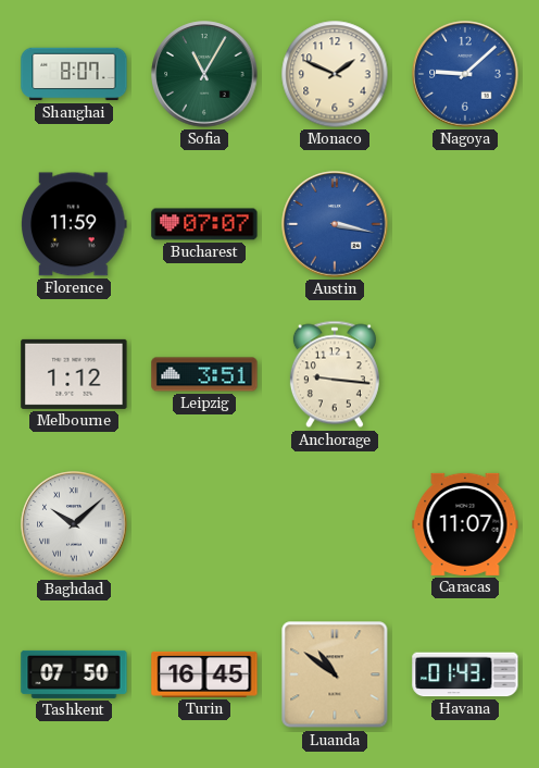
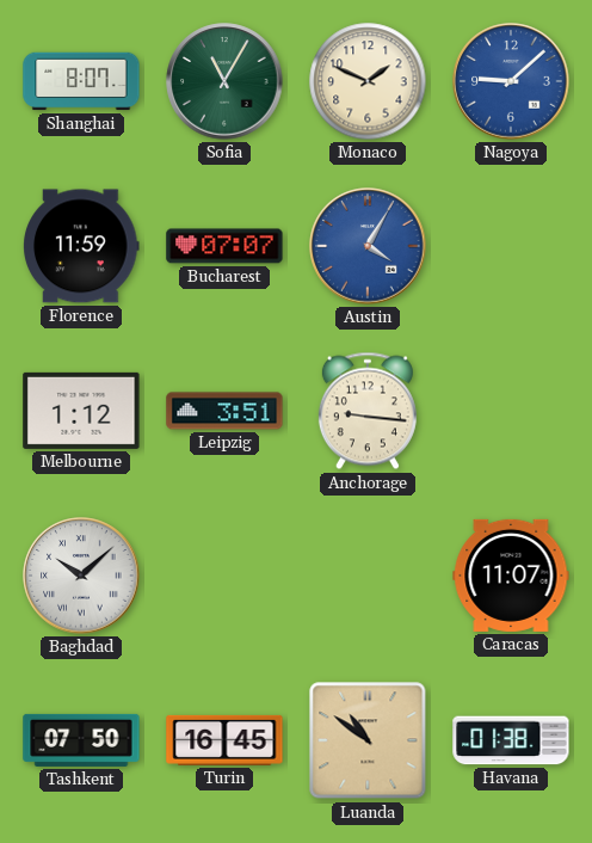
Austin: 3:17 -> 4:05
Havana: 01:43 -> 01:38
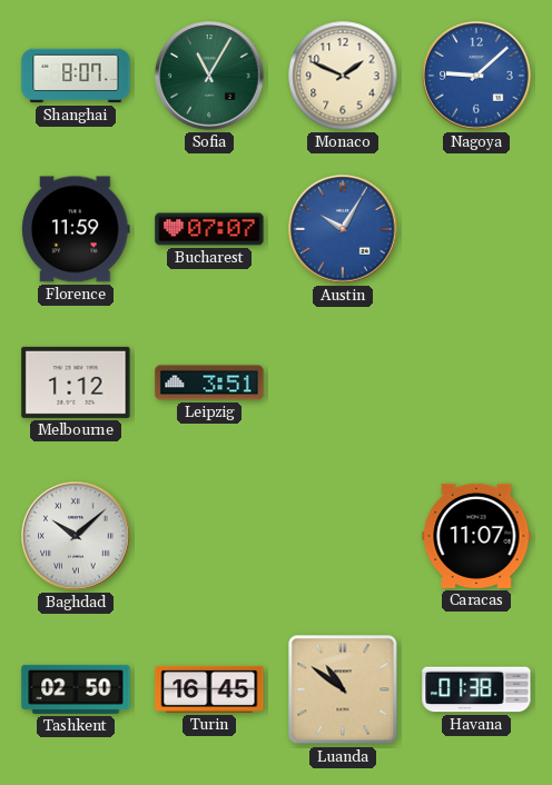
Austin: 4:05 -> 10:05
Anchorage: 9:16 -> none
Tashkent: 07:50 -> 02:50
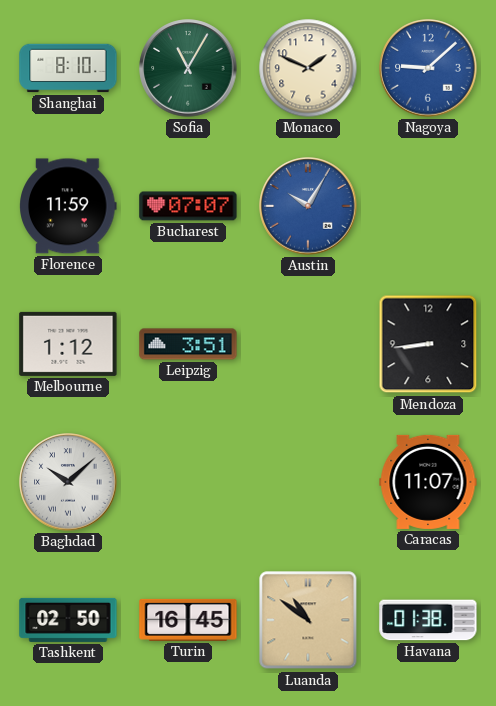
Shanghai: 8:07 -> 8:10
Mendoza: none -> 8:44
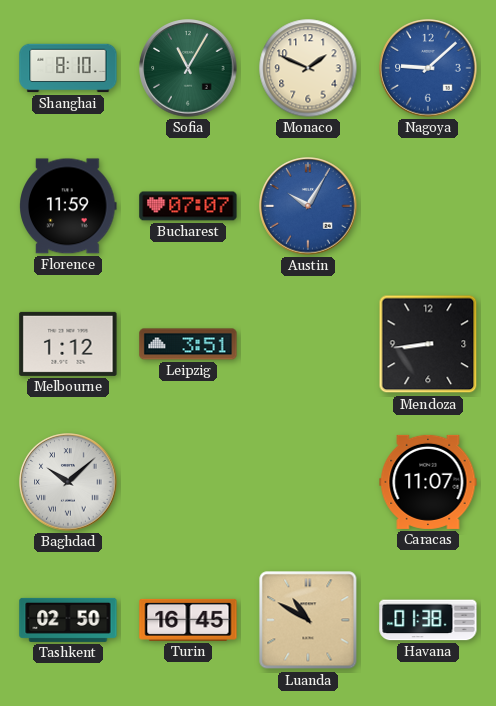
Luanda: 10:51 -> 10:50
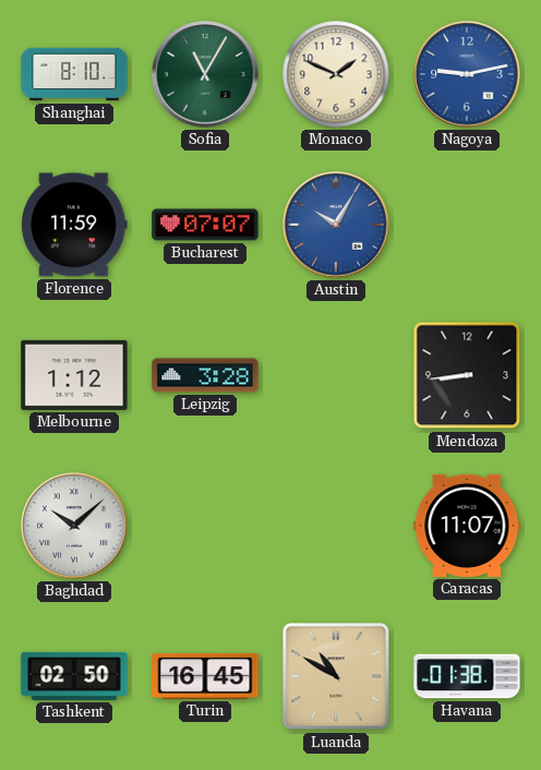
Nagoya: 9:08 -> 9:13
Leipzig: 3:51 -> 3:28
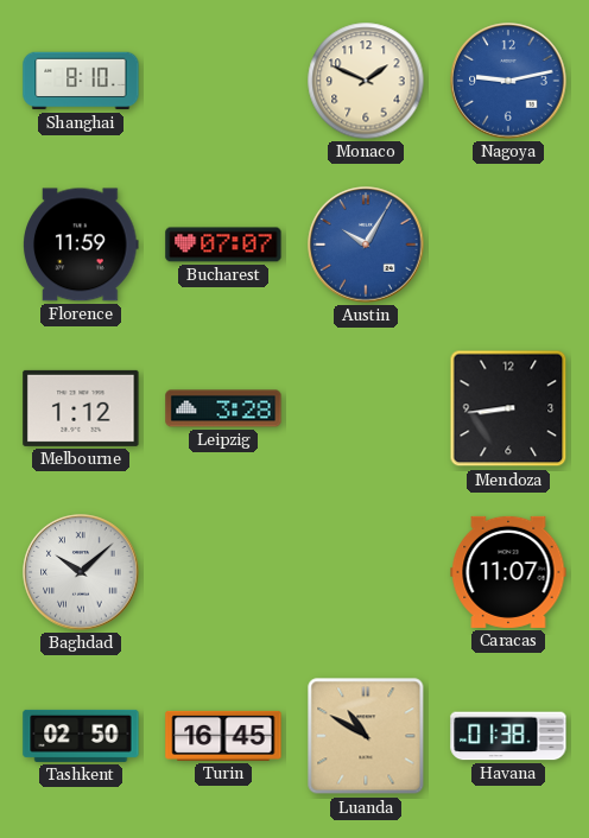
Sofia: 11:05 -> none
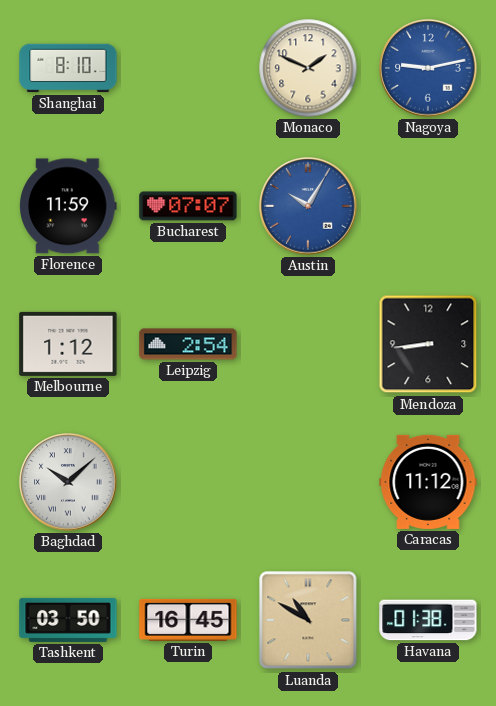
Leipzig: 3:28 -> 2:54
Caracas: 11:07 -> 11:12
Tashkent: 02:50 -> 03:50
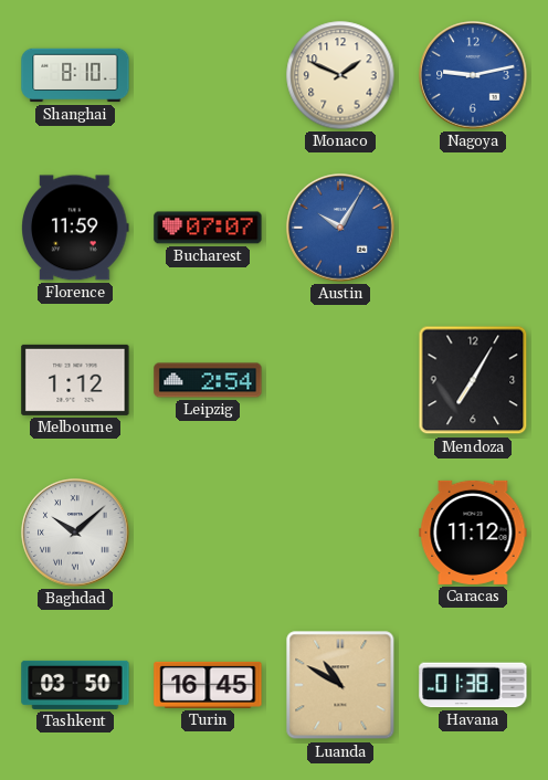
Mendoza: 8:44 -> 7:05
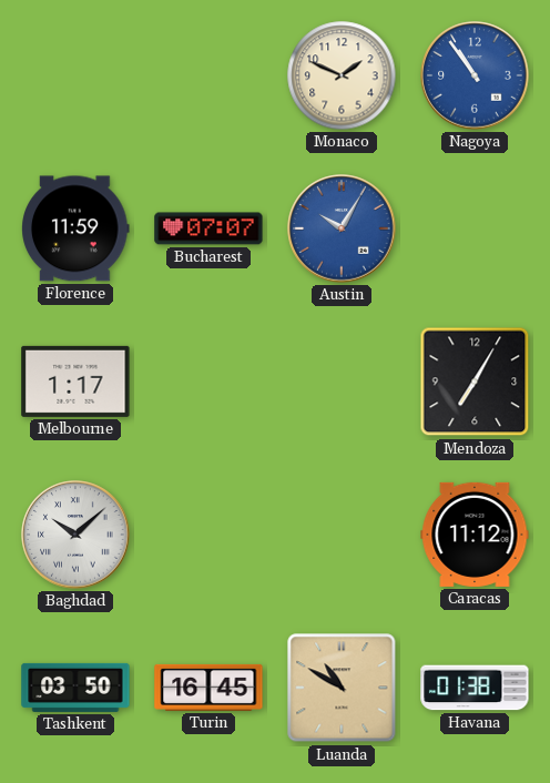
Shanghai: 8:10 -> none
Nagoya: 9:13 -> 10:54
Melbourne: 1:12 -> 1:17
Leipzig: 2:54 -> none
